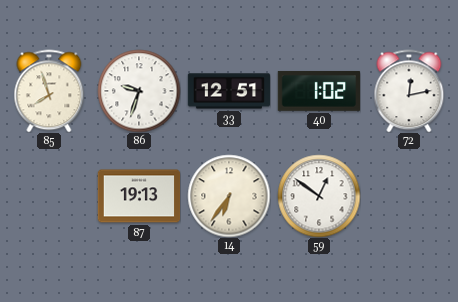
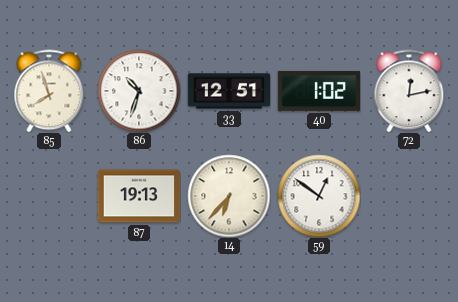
86: 9:33 -> 10:33
14: 6:36 -> 6:37
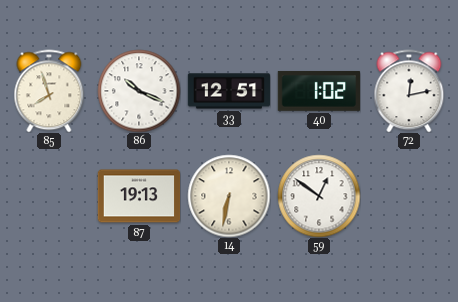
86: 10:33 -> 10:19
14: 6:37 -> 6:32
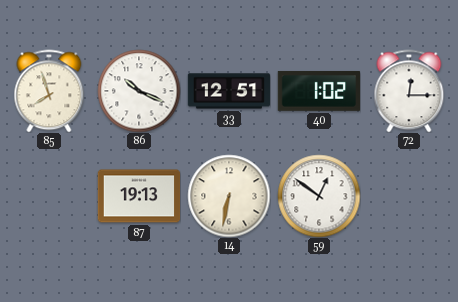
72: 12:13 -> 12:15
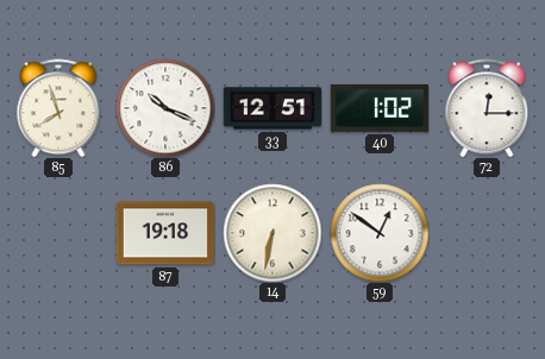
87: 19:13 -> 19:18
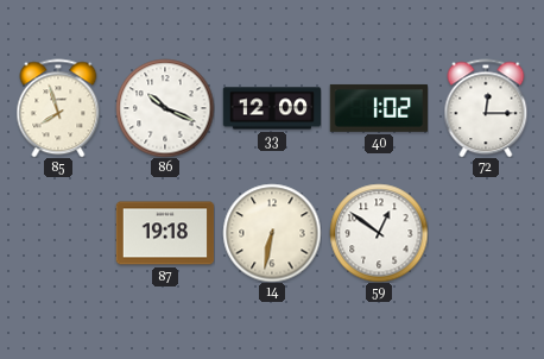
33: 12:51 -> 12:00
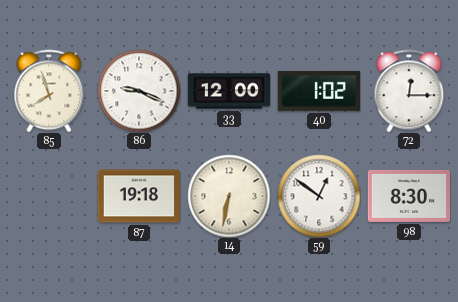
86: 10:19 -> 9:19
98: none -> 8:30
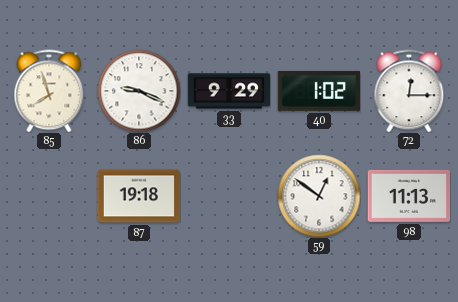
33: 12:00 -> 9:29
14: 6:32 -> none
98: 8:30 -> 11:13
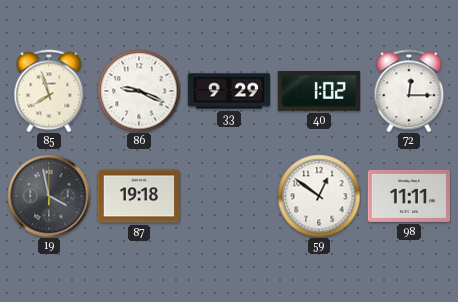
19: none -> 3:58
98: 11:13 -> 11:11
